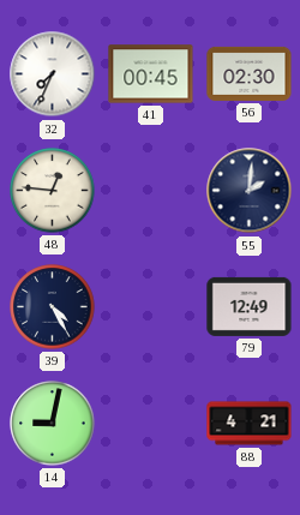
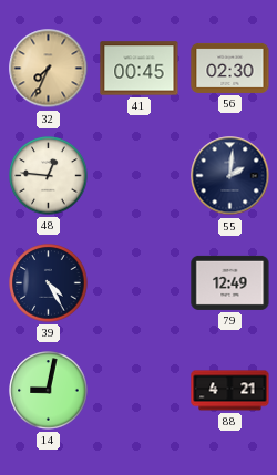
32 dial: white -> champagne
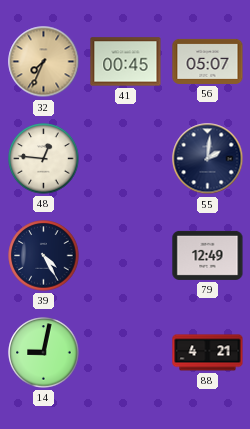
56: 02:30 -> 05:07
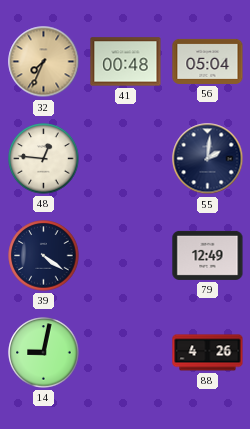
41: 00:45 -> 00:48
56: 05:07 -> 05:04
39: 4:25 -> 4:21
88: 4:21 -> 4:26
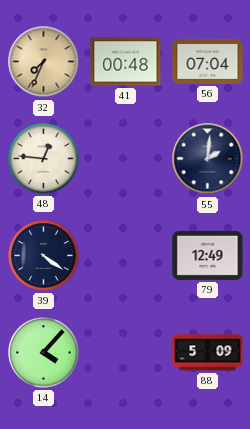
56: 05:04 -> 07:04
14: 9:02 -> 4:07
88: 4:26 -> 5:09
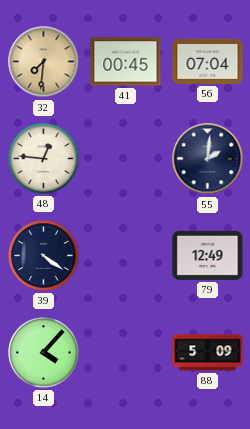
32: 7:34 -> 7:31
41: 00:48 -> 00:45
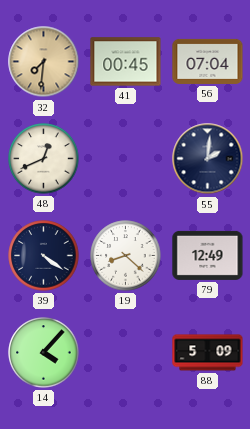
48: 12:46 -> 12:41
19: none -> 8:22
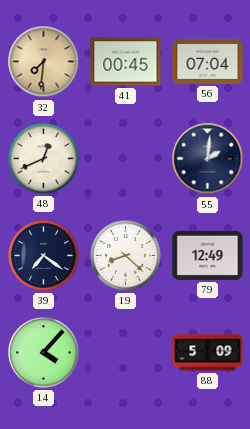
39: 4:21 -> 7:21
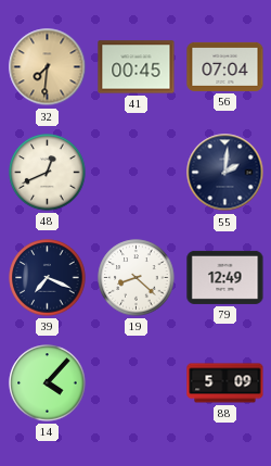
39: 7:21 -> 7:19
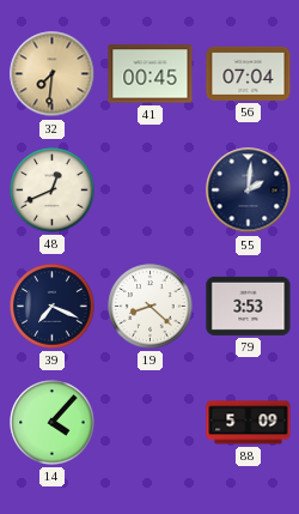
79: 12:49 -> 3:53
